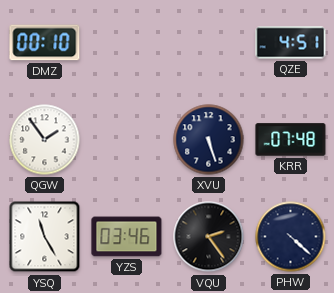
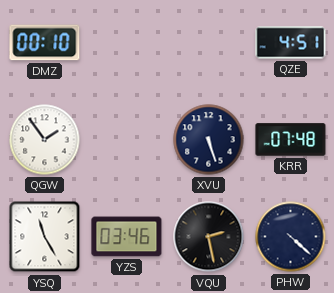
VQU: 2:24 -> 2:28
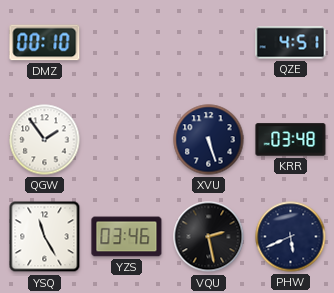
KRR: 07:48 -> 03:48
PHW: 4:22 -> 5:41
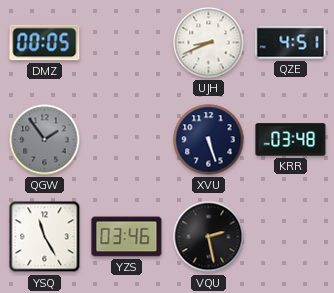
DMZ: 00:10 -> 00:05
UJH: none -> 8:41
QGW dial: white -> grey
PHW: 5:41 -> none
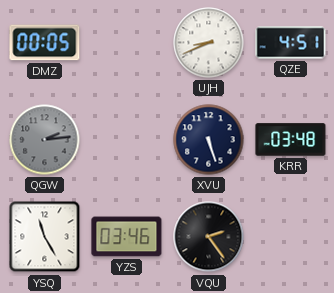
QGW: 1:54 -> 2:14
VQU: 2:28 -> 2:24
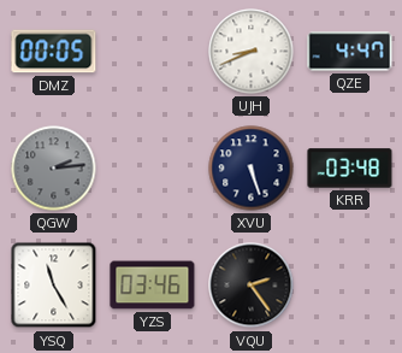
QZE: 4:51 -> 4:47
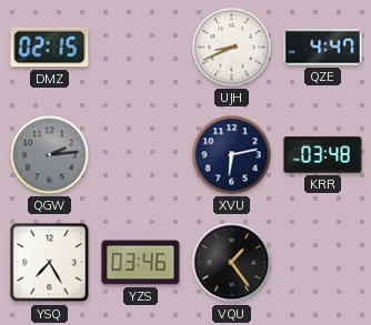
DMZ: 00:05 -> 02:15
XVU: 5:27 -> 6:13
YSQ: 11:25 -> 7:25
VQU: 2:24 -> 1:24
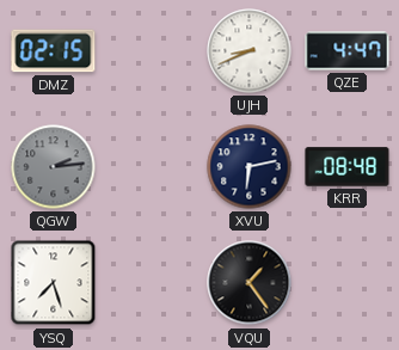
KRR: 03:48 -> 08:48
YSQ: 7:25 -> 7:27
YZS: 03:46 -> none
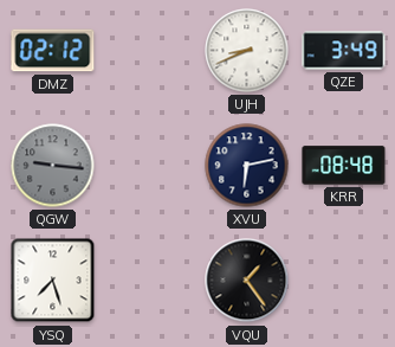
DMZ: 02:15 -> 02:12
QZE: 4:47 -> 3:49
QGW: 2:14 -> 9:16
